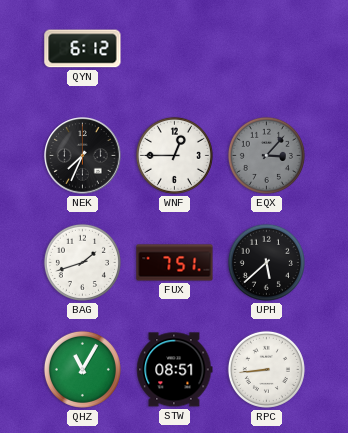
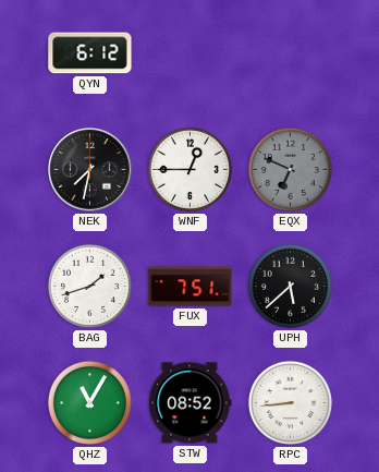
NEK: 7:34 -> 7:32
EQX: 3:07 -> 6:49
STW: 08:51 -> 08:52
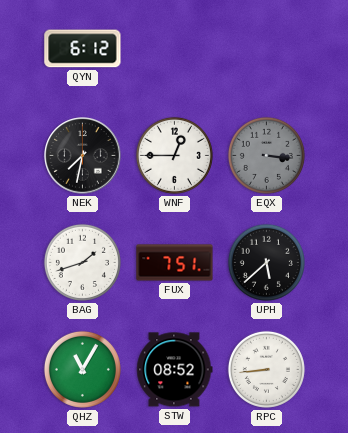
EQX: 6:49 -> 3:16
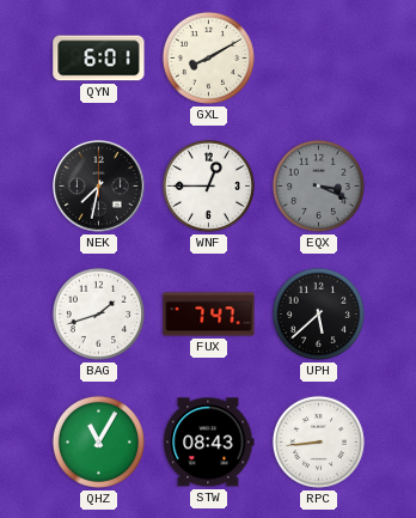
QYN: 6:12 -> 6:01
GXL: none -> 8:10
EQX: 3:16 -> 3:19
FUX: 7:51 -> 7:47
STW: 08:52 -> 08:43
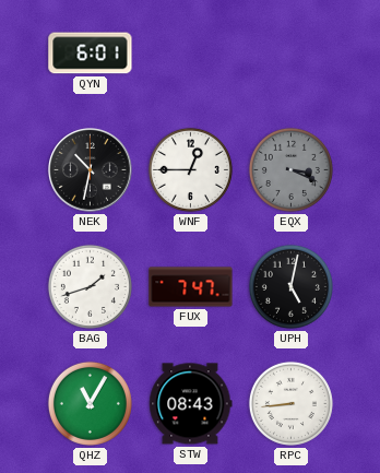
GXL: 8:10 -> none
NEK: 7:32 -> 10:32
UPH: 5:38 -> 5:02
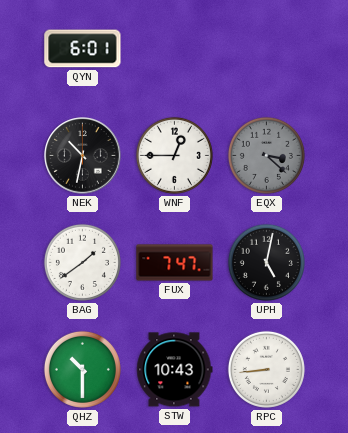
EQX: 3:19 -> 3:22
BAG: 1:42 -> 1:39
QHZ: 11:05 -> 10:30
STW: 08:43 -> 10:43
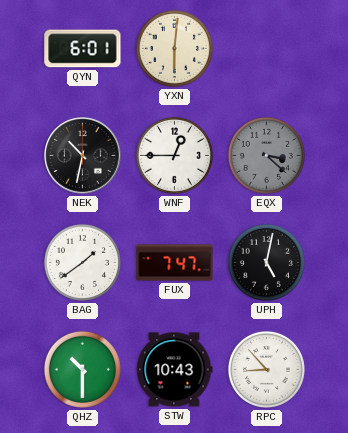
YXN: none -> 6:01
RPC: 8:44 -> 8:53
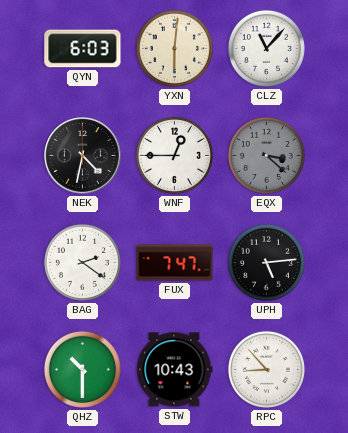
QYN: 6:01 -> 6:03
CLZ: none -> 11:07
NEK: 10:32 -> 4:32
BAG: 1:39 -> 2:21
UPH: 5:02 -> 5:14
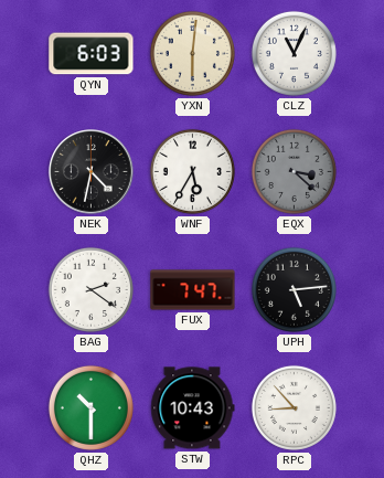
CLZ: 11:07 -> 11:04
WNF: 12:45 -> 5:35
